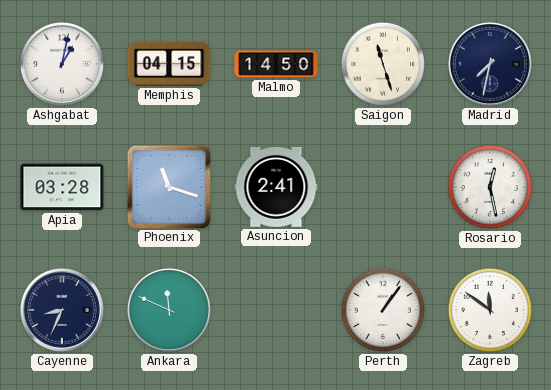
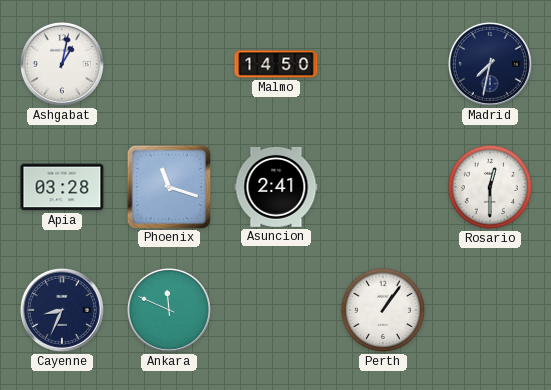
Memphis: 04:15 -> none
Saigon: 11:27 -> none
Rosario: 12:28 -> 12:30
Zagreb: 11:51 -> none
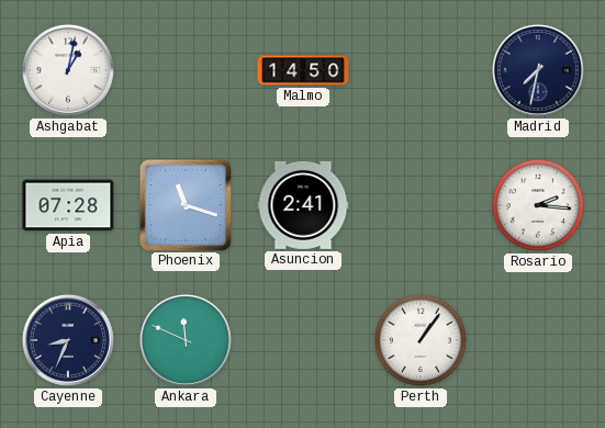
Apia: 03:28 -> 07:28
Rosario: 12:30 -> 2:16
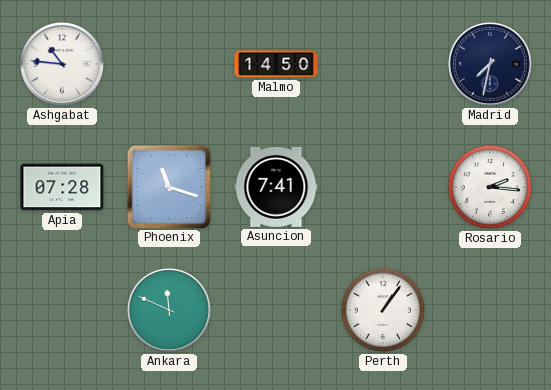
Ashgabat: 1:02 -> 10:46
Asuncion: 2:41 -> 7:41
Cayenne: 8:34 -> none
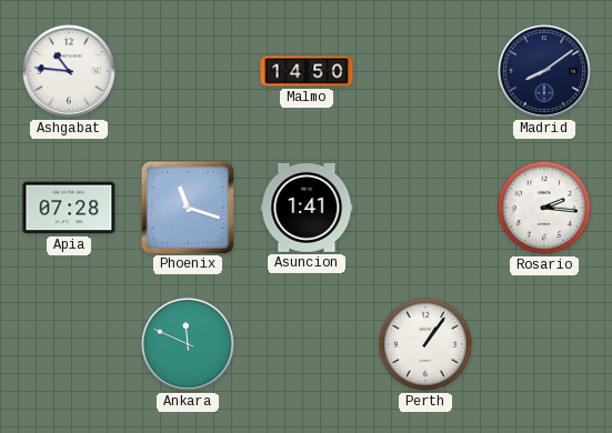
Madrid: 7:32 -> 8:09
Asuncion: 7:41 -> 1:41
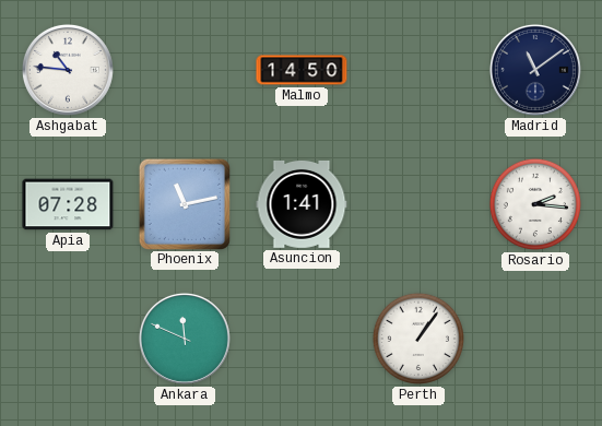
Madrid: 8:09 -> 11:09
Phoenix: 11:18 -> 11:13
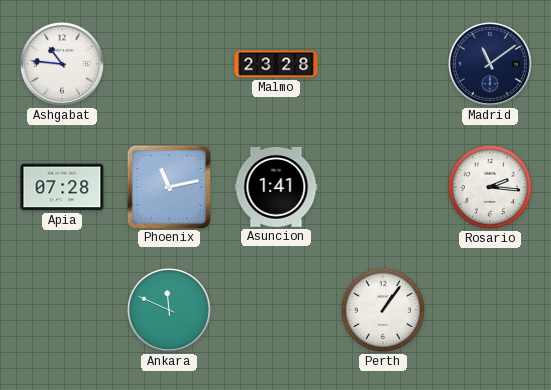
Malmo: 14:50 -> 23:28
